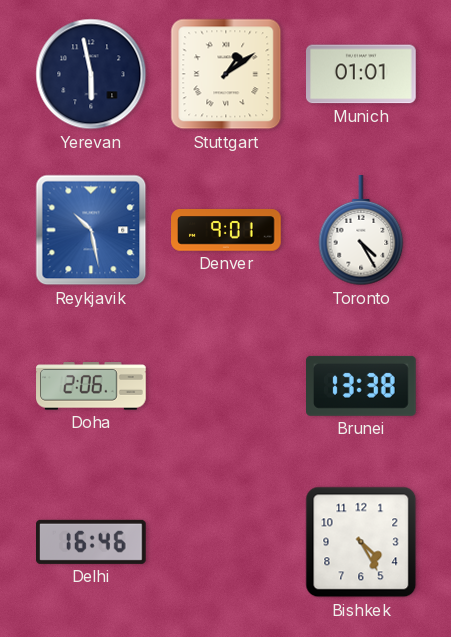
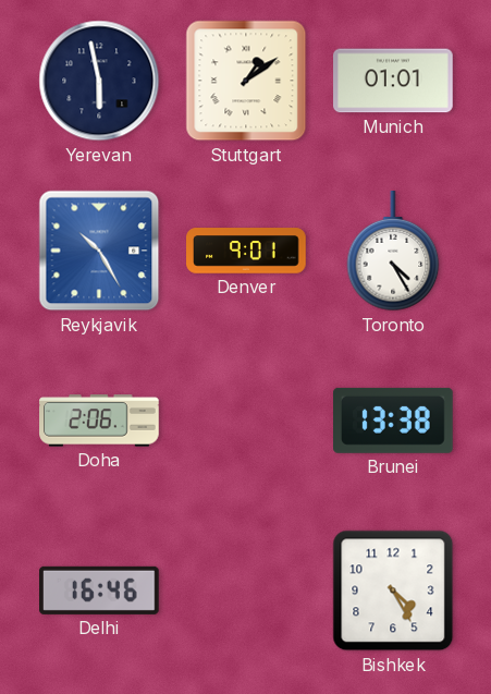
Reykjavik: 10:28 -> 10:25
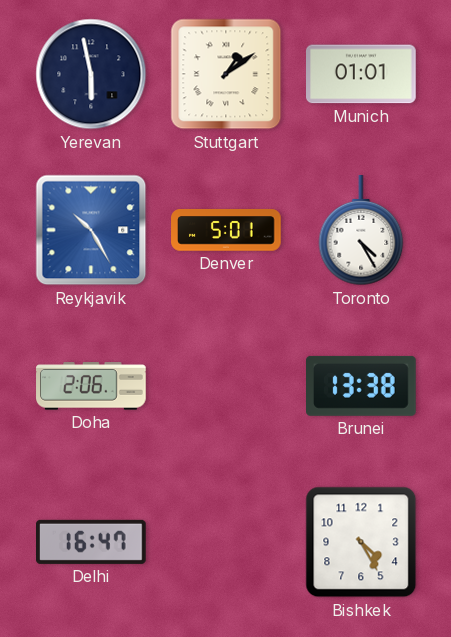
Denver: 9:01 -> 5:01
Delhi: 16:46 -> 16:47
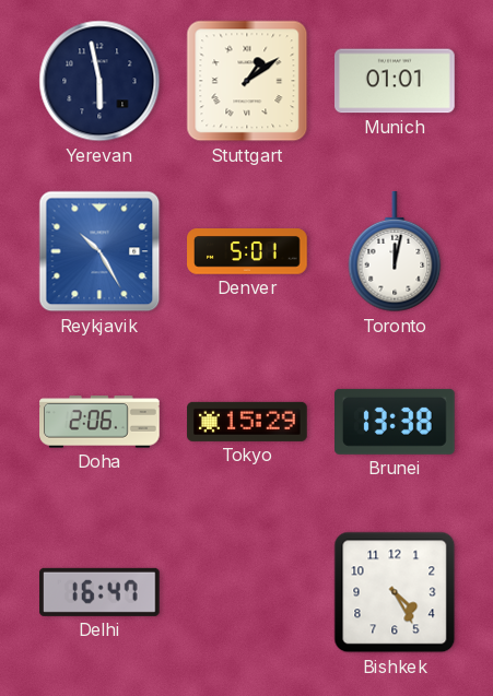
Toronto: 4:25 -> 12:02
Tokyo: none -> 15:29
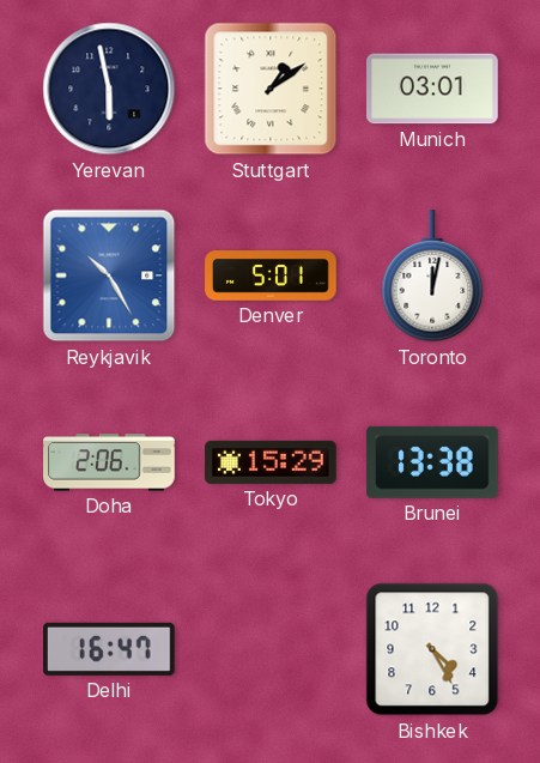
Munich: 01:01 -> 03:01
